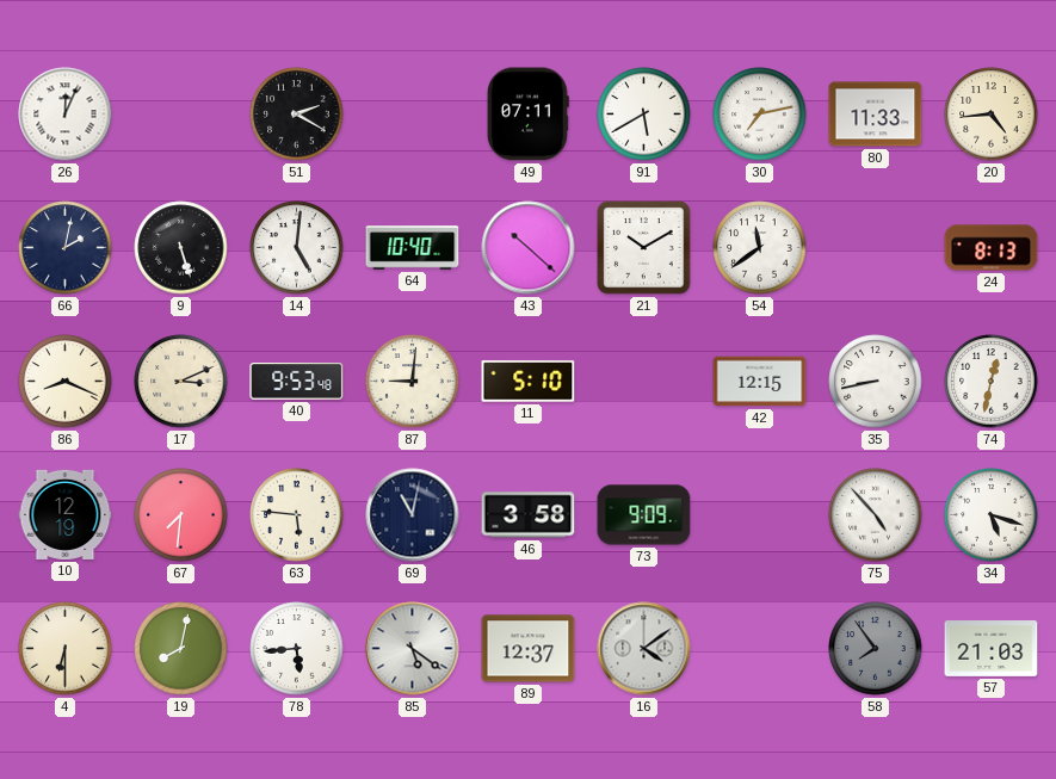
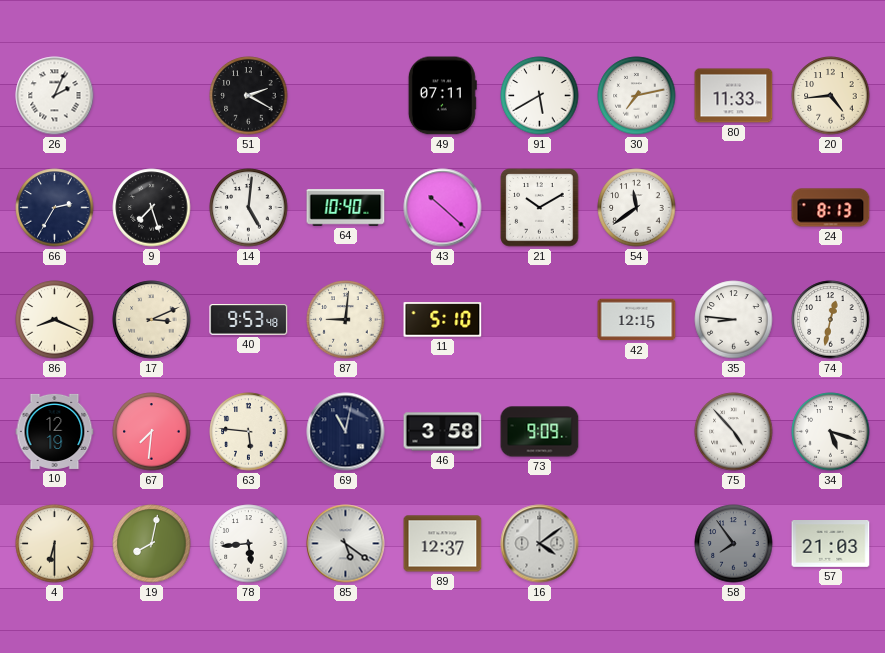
26: 12:04 -> 2:04
66: 2:02 -> 2:35
9: 5:27 -> 7:27
35: 8:43 -> 8:46
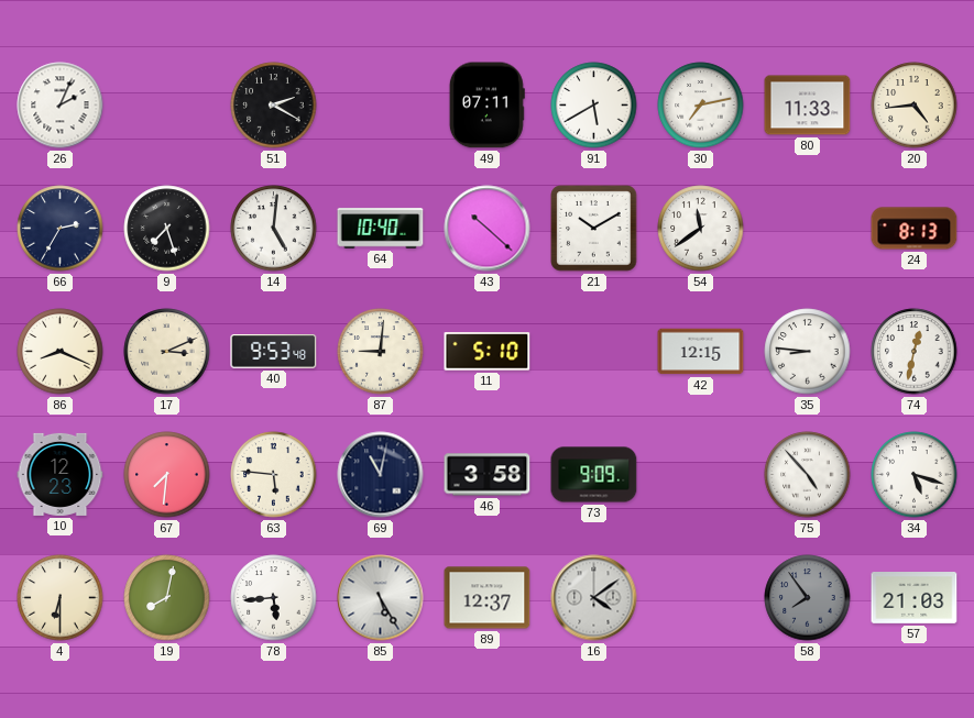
10: 12:19 -> 12:23
85: 5:21 -> 5:25
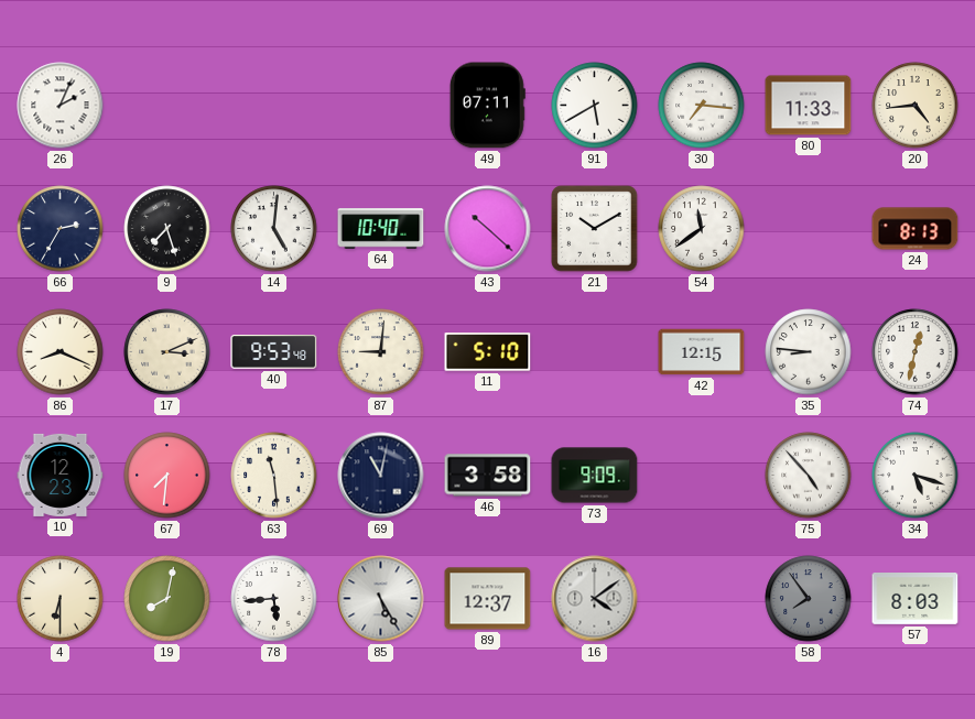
51: 2:20 -> none
30: 7:13 -> 7:16
63: 5:46 -> 11:29
57: 21:03 -> 8:03
